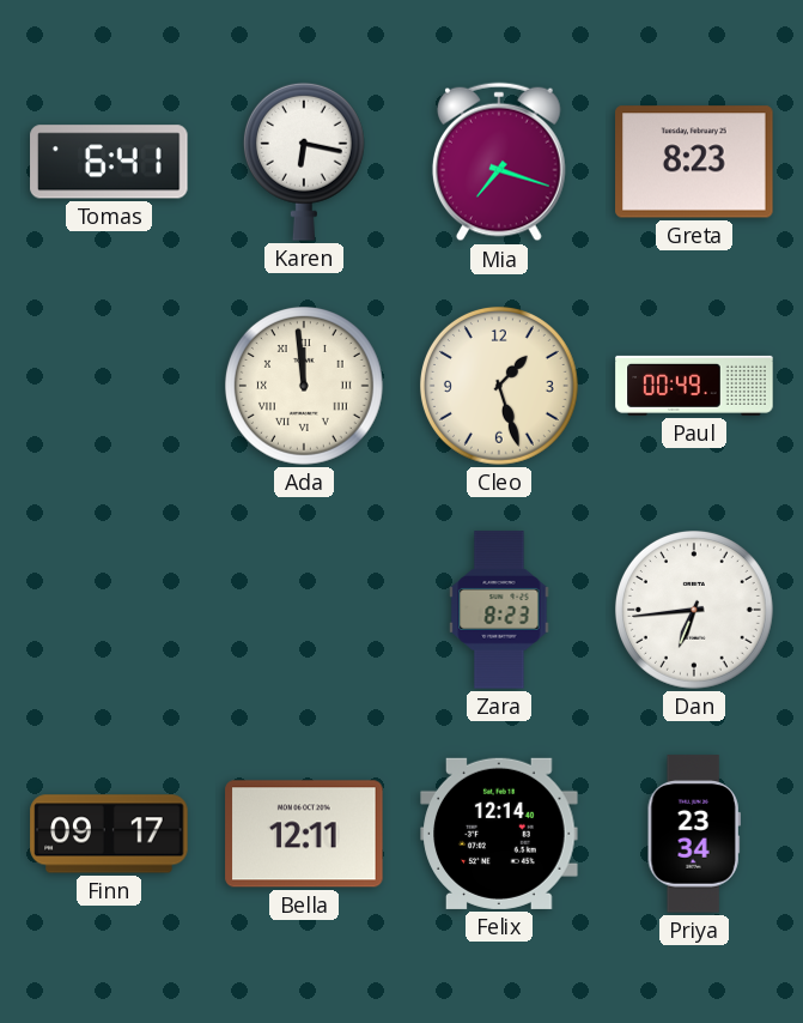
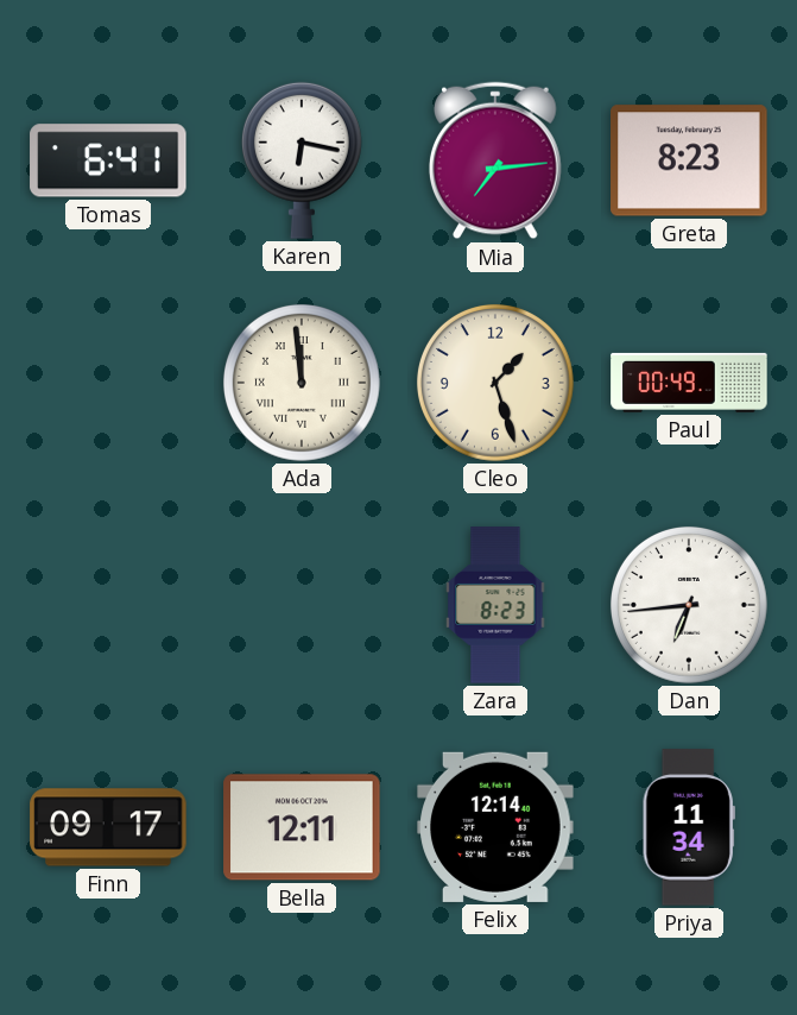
Mia: 7:18 -> 7:14
Priya: 23:34 -> 11:34
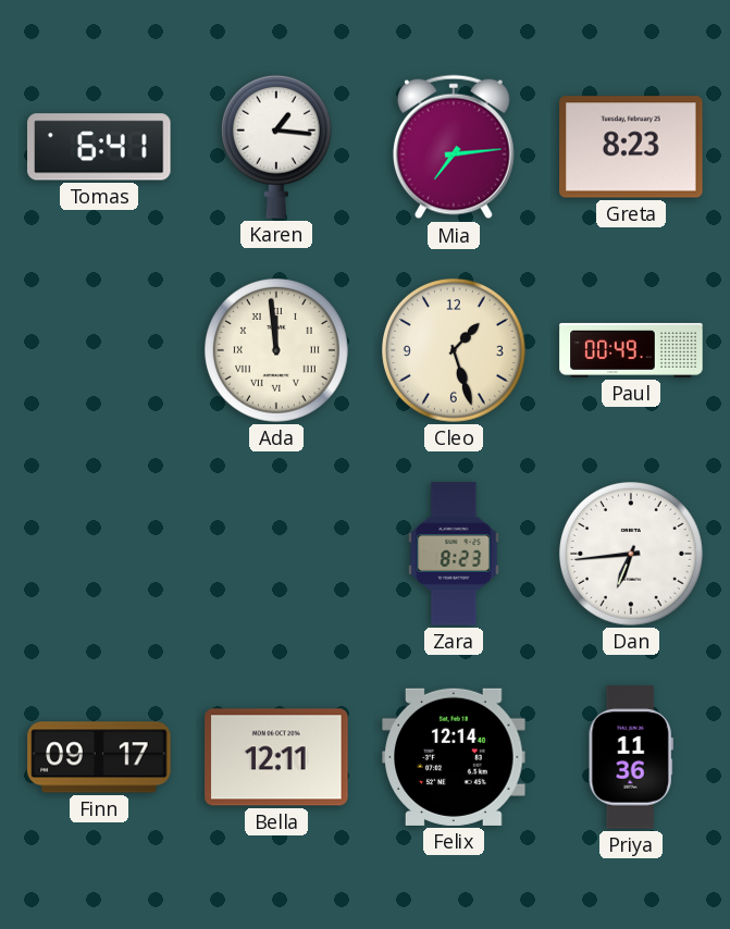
Karen: 6:17 -> 1:16
Priya: 11:34 -> 11:36
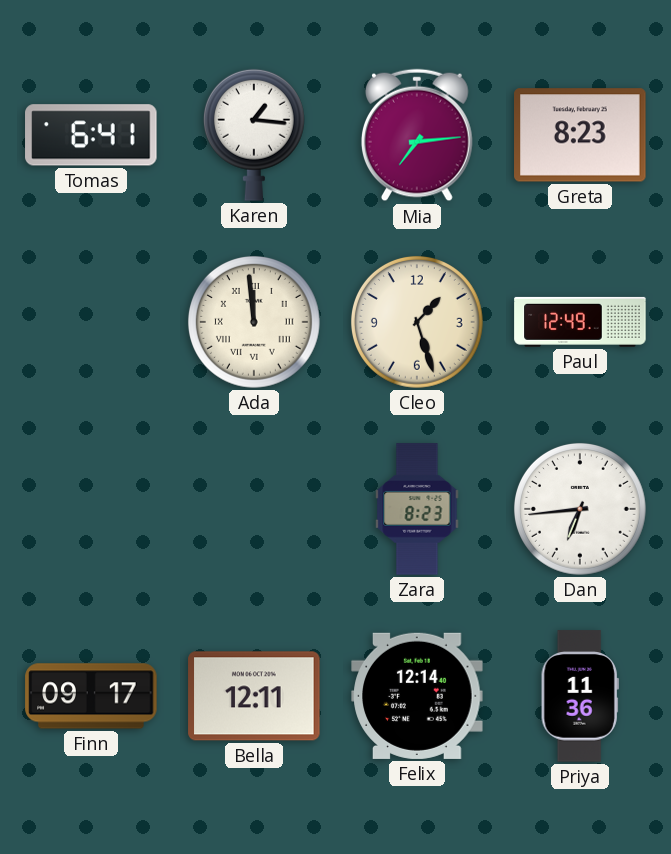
Paul: 00:49 -> 12:49
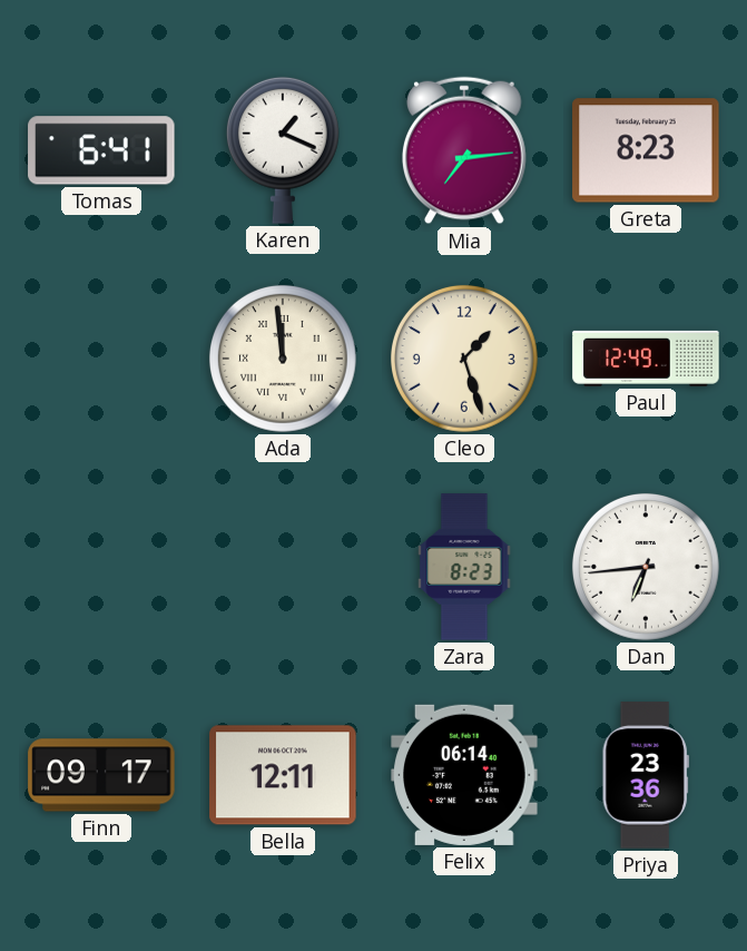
Karen: 1:16 -> 1:19
Felix: 12:14 -> 06:14
Priya: 11:36 -> 23:36
